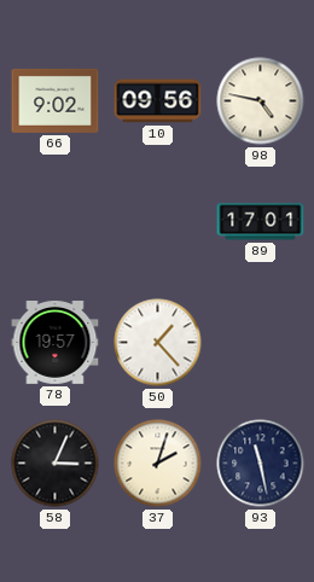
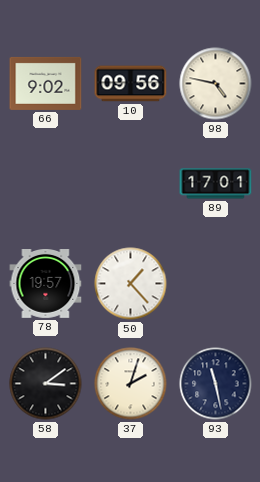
58: 3:04 -> 3:09
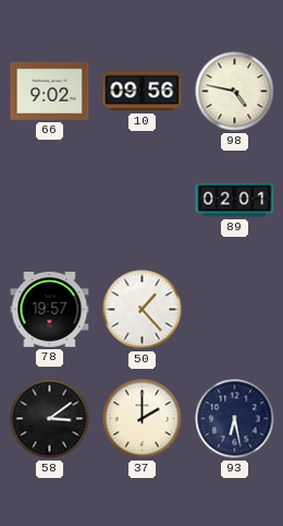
89: 17:01 -> 02:01
37: 2:03 -> 2:00
93: 11:28 -> 6:28
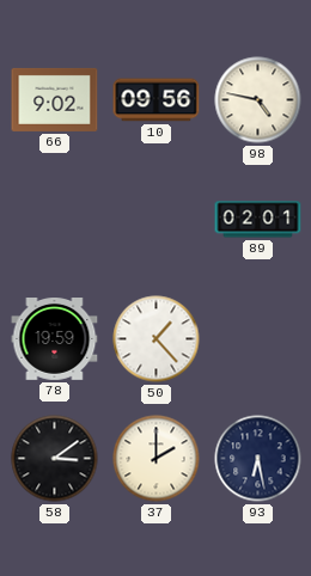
78: 19:57 -> 19:59
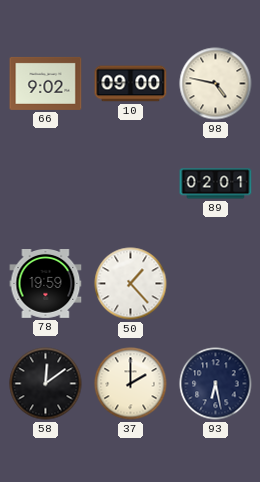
10: 09:56 -> 09:00
58: 3:09 -> 12:09
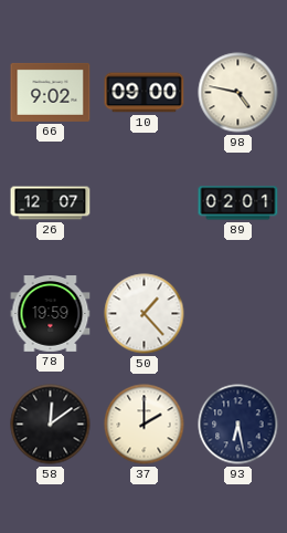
26: none -> 12:07
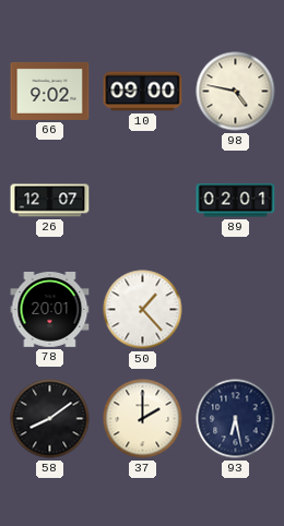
78: 19:59 -> 20:01
58: 12:09 -> 8:09
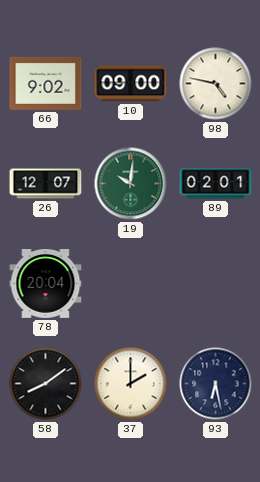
19: none -> 10:01
78: 20:01 -> 20:04
50: 1:23 -> none
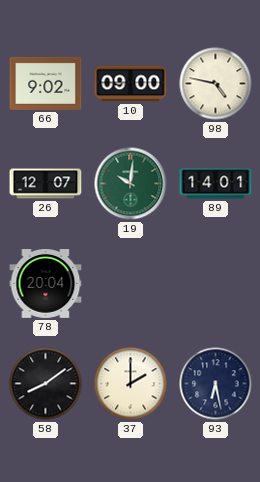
89: 02:01 -> 14:01
